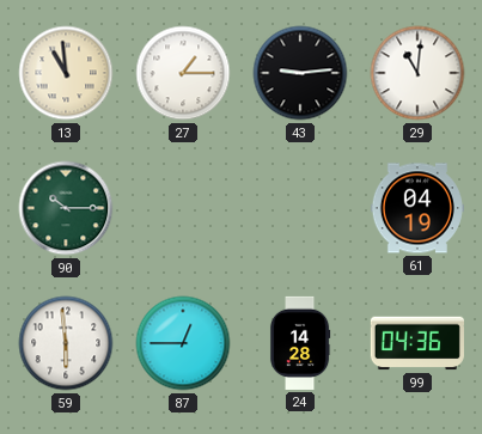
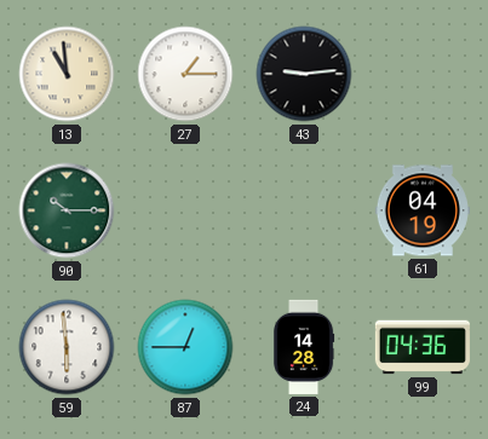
29: 11:01 -> none
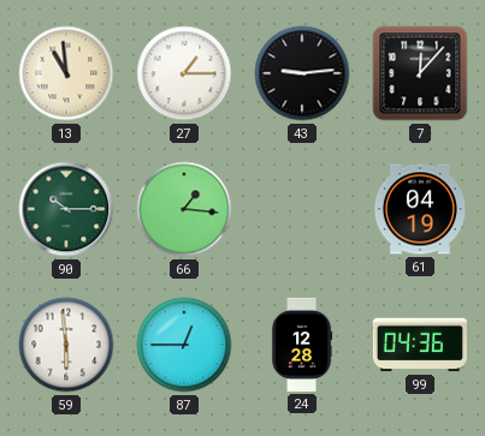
7: none -> 12:07
66: none -> 1:16
24: 14:28 -> 12:28
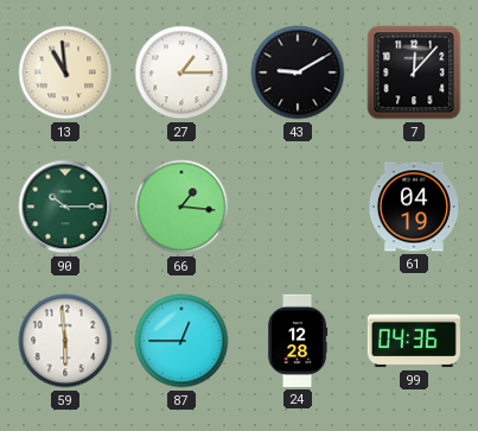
43: 9:14 -> 9:10
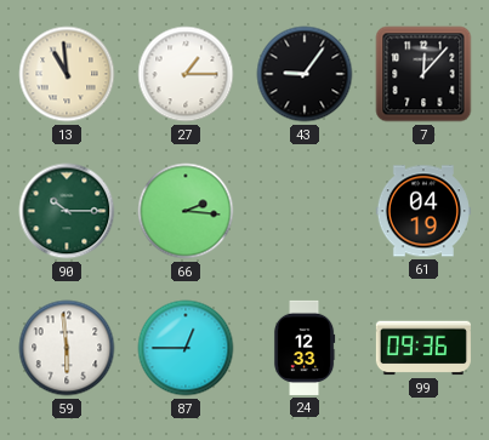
43: 9:10 -> 9:06
66: 1:16 -> 2:16
24: 12:28 -> 12:33
99: 04:36 -> 09:36
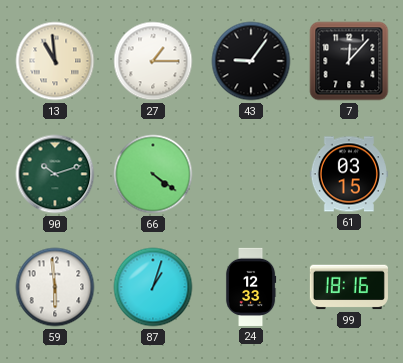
90: 10:15 -> 10:12
66: 2:16 -> 4:21
61: 04:19 -> 03:15
87: 12:45 -> 1:03
99: 09:36 -> 18:16
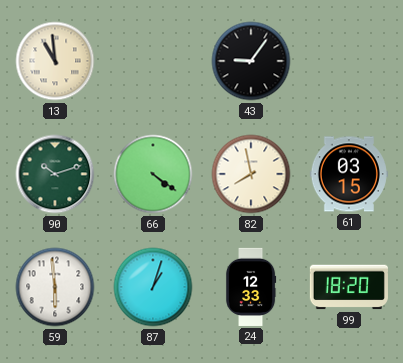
27: 1:15 -> none
7: 12:07 -> none
82: none -> 7:58
99: 18:16 -> 18:20
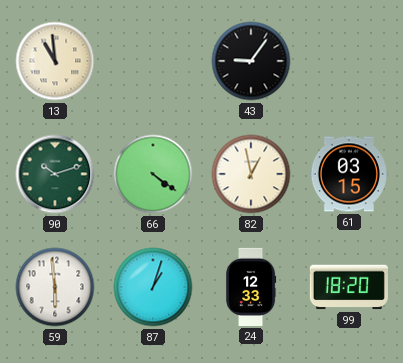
82: 7:58 -> 12:58
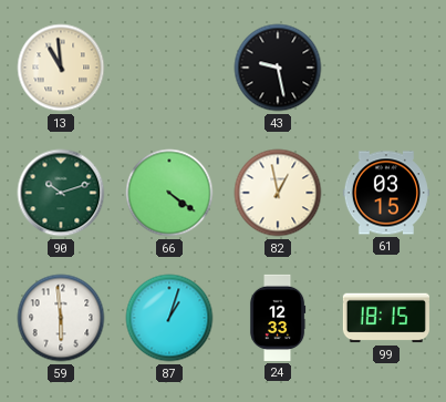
43: 9:06 -> 9:28
99: 18:20 -> 18:15
